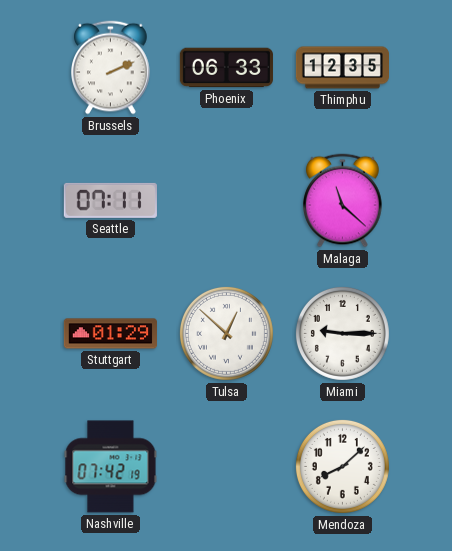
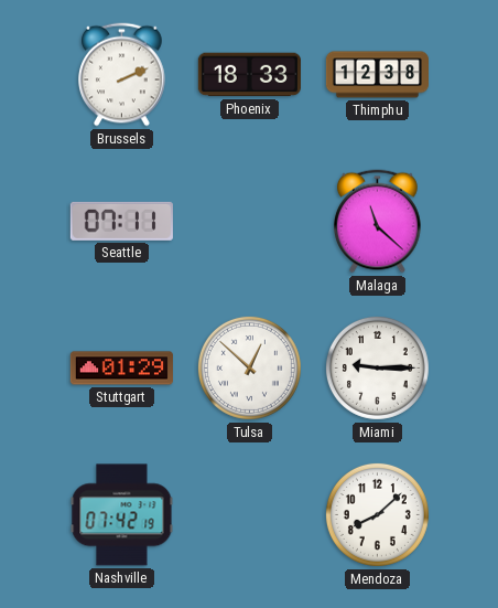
Phoenix: 06:33 -> 18:33
Thimphu: 12:35 -> 12:38
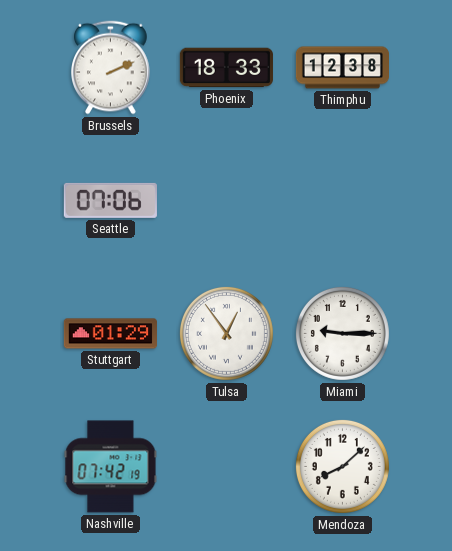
Seattle: 07:11 -> 07:06
Malaga: 11:22 -> none
Tulsa: 12:52 -> 12:54
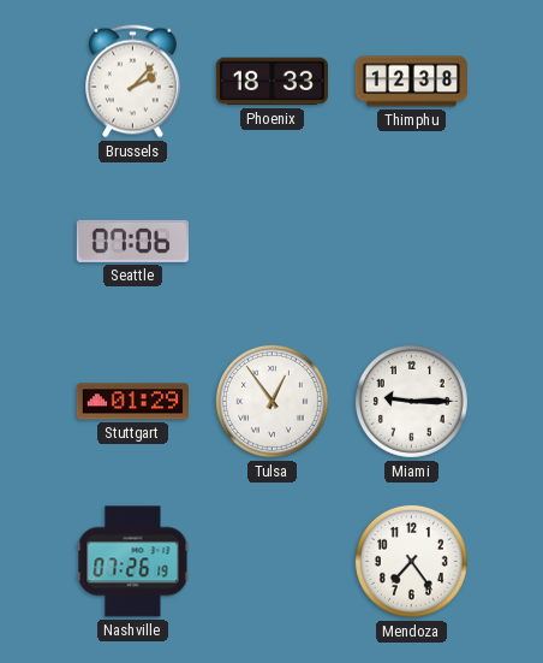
Brussels: 2:11 -> 2:07
Nashville: 07:42 -> 07:26
Mendoza: 8:08 -> 7:24
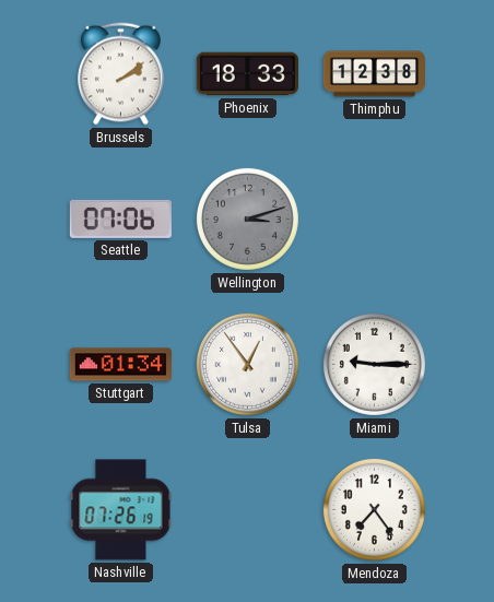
Brussels: 2:07 -> 2:09
Wellington: none -> 3:12
Stuttgart: 01:29 -> 01:34
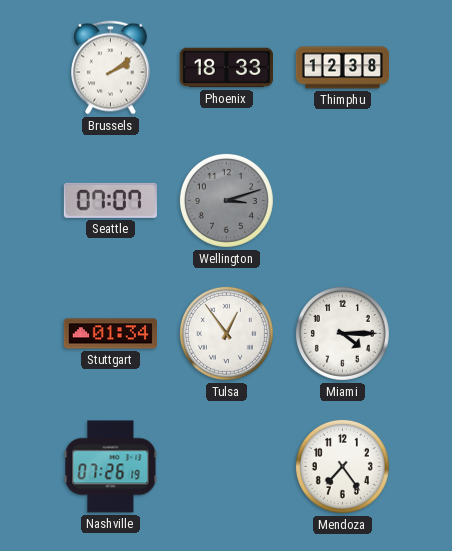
Seattle: 07:06 -> 07:07
Miami: 9:15 -> 4:15
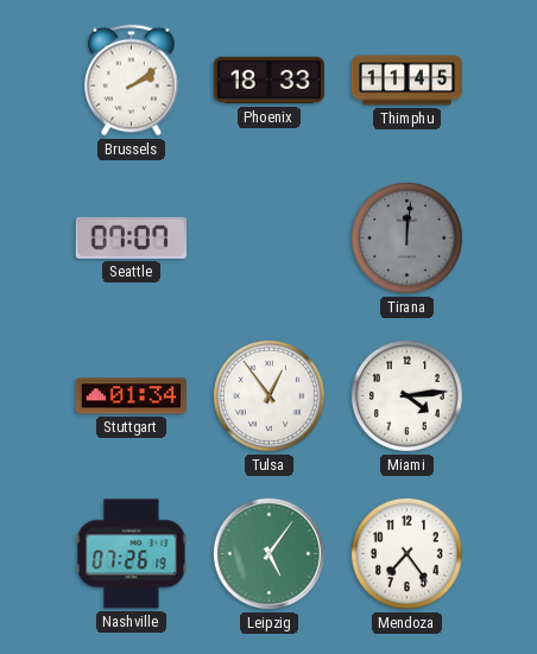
Thimphu: 12:38 -> 11:45
Wellington: 3:12 -> none
Tirana: none -> 12:01
Miami: 4:15 -> 4:14
Leipzig: none -> 5:06
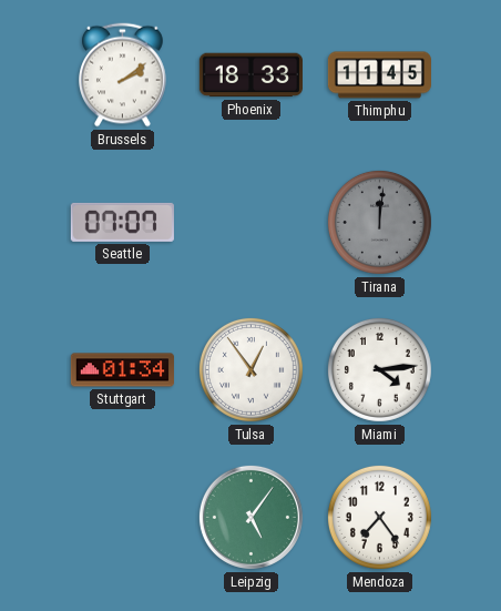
Nashville: 07:26 -> none
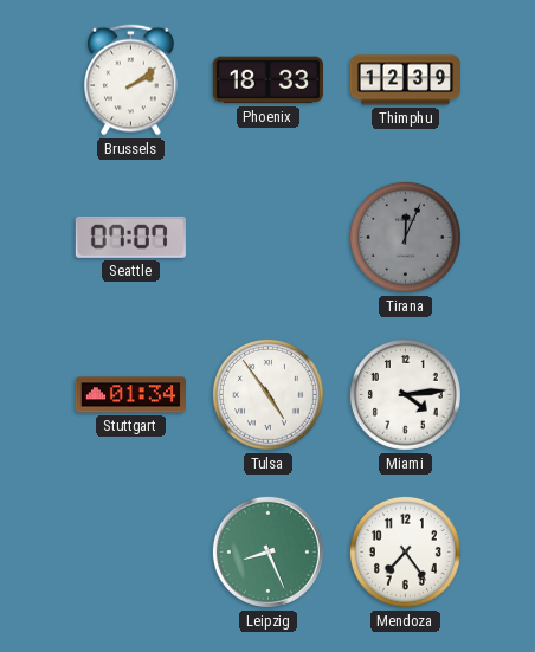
Thimphu: 11:45 -> 12:39
Tirana: 12:01 -> 12:04
Tulsa: 12:54 -> 4:54
Leipzig: 5:06 -> 8:26
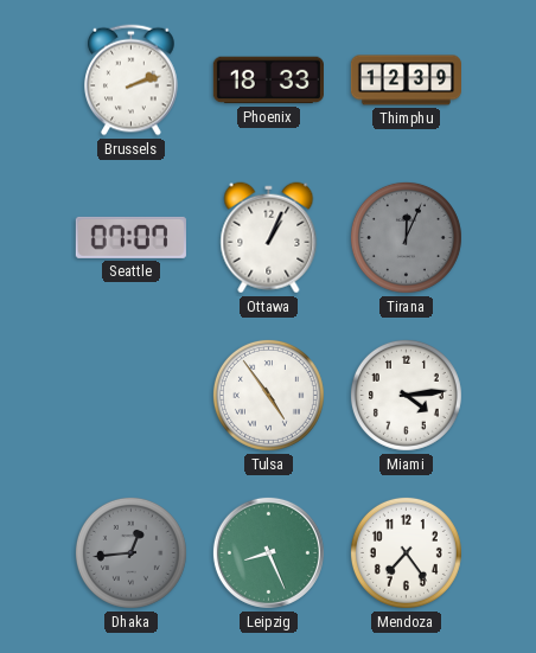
Brussels: 2:09 -> 2:12
Ottawa: none -> 1:04
Stuttgart: 01:34 -> none
Dhaka: none -> 12:44
